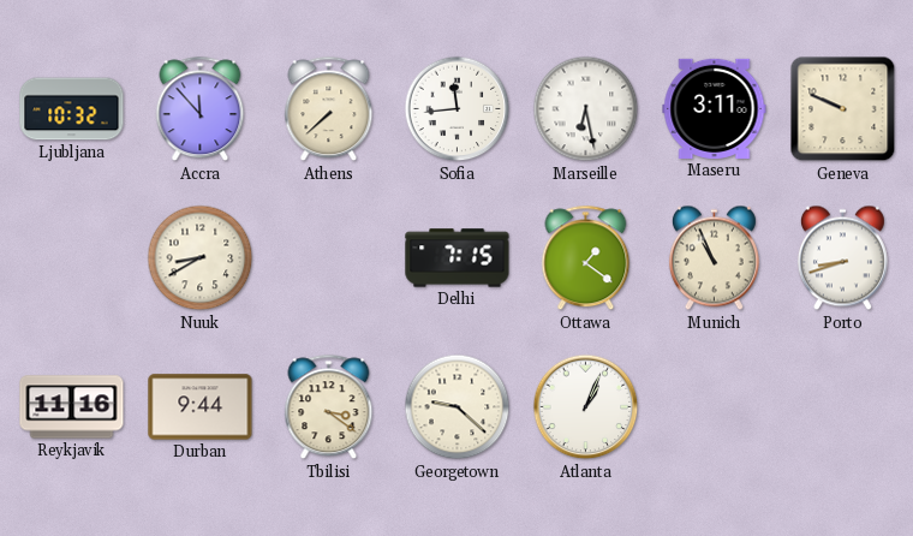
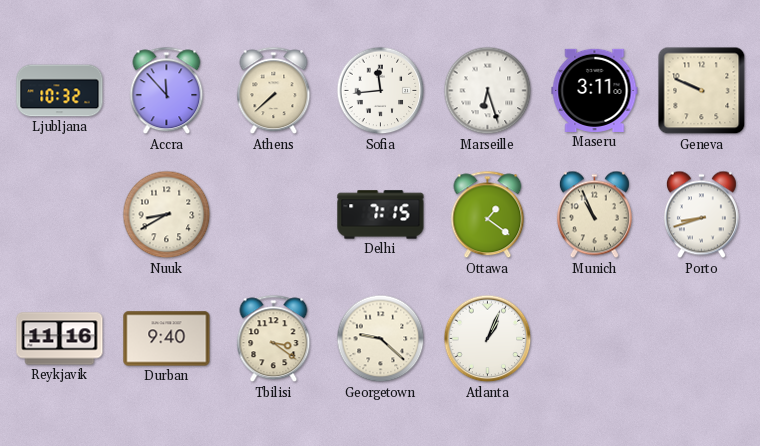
Marseille: 6:28 -> 6:27
Durban: 9:44 -> 9:40
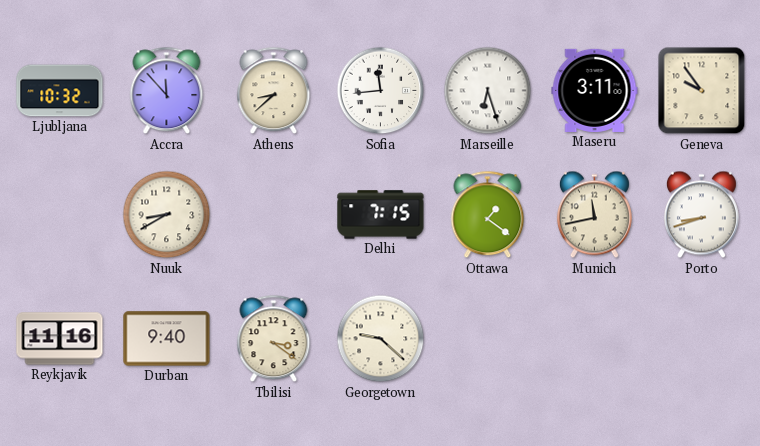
Athens: 7:38 -> 8:38
Geneva: 9:49 -> 9:54
Munich: 10:56 -> 11:43
Atlanta: 1:04 -> none
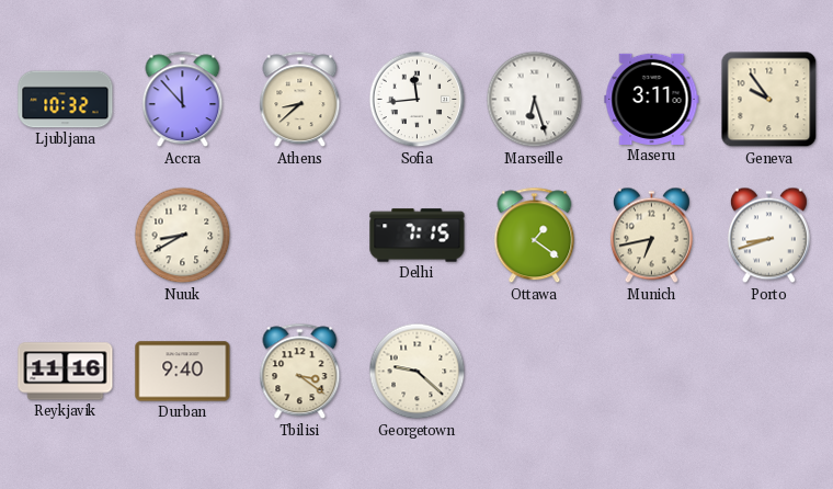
Munich: 11:43 -> 6:43
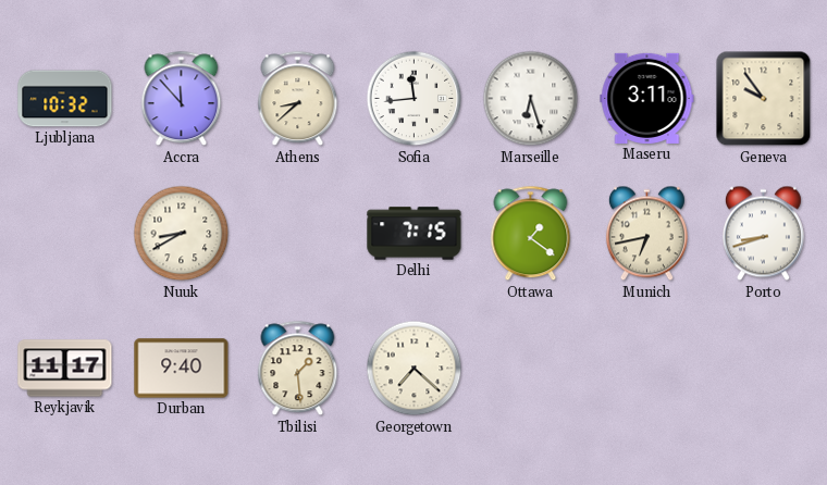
Reykjavik: 11:16 -> 11:17
Tbilisi: 3:21 -> 1:29
Georgetown: 9:22 -> 7:22
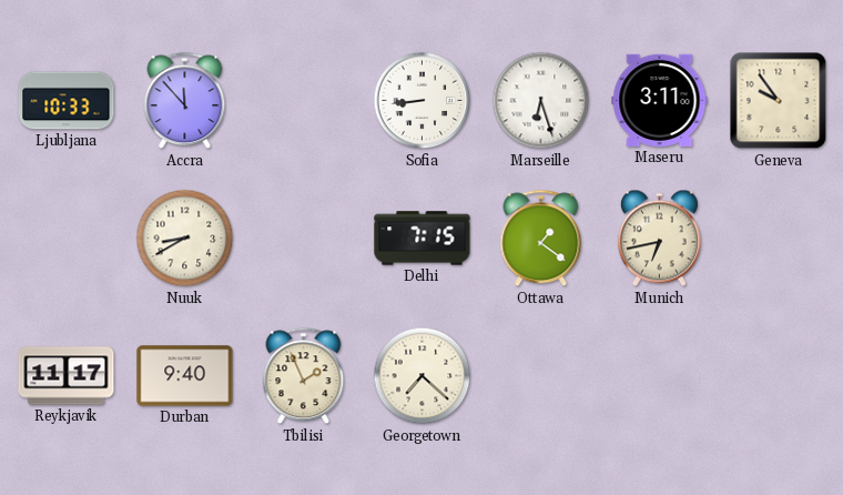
Ljubljana: 10:32 -> 10:33
Athens: 8:38 -> none
Sofia: 11:44 -> 8:44
Porto: 8:42 -> none
Tbilisi: 1:29 -> 1:56
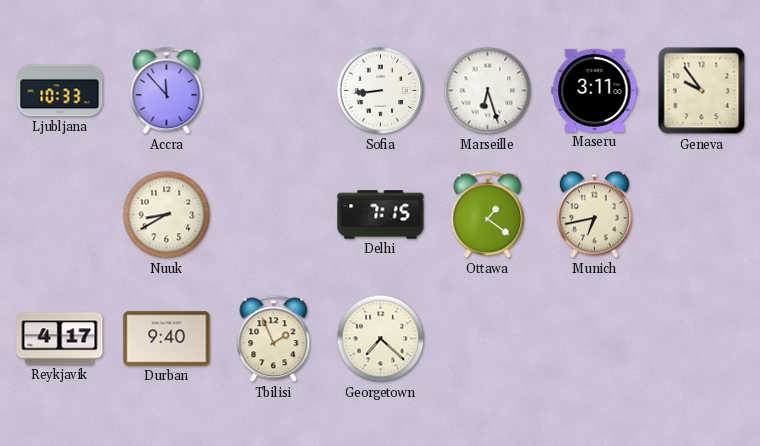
Reykjavik: 11:17 -> 4:17
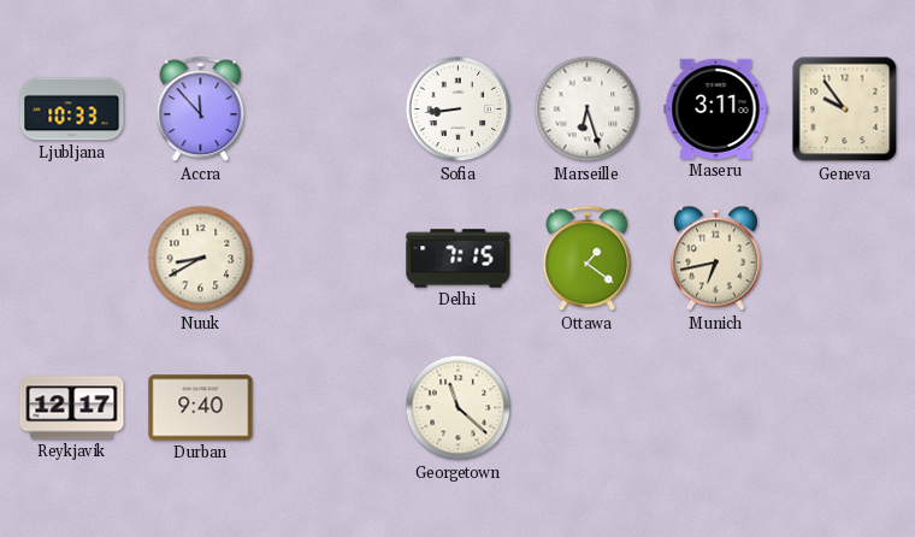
Reykjavik: 4:17 -> 12:17
Tbilisi: 1:56 -> none
Georgetown: 7:22 -> 11:22
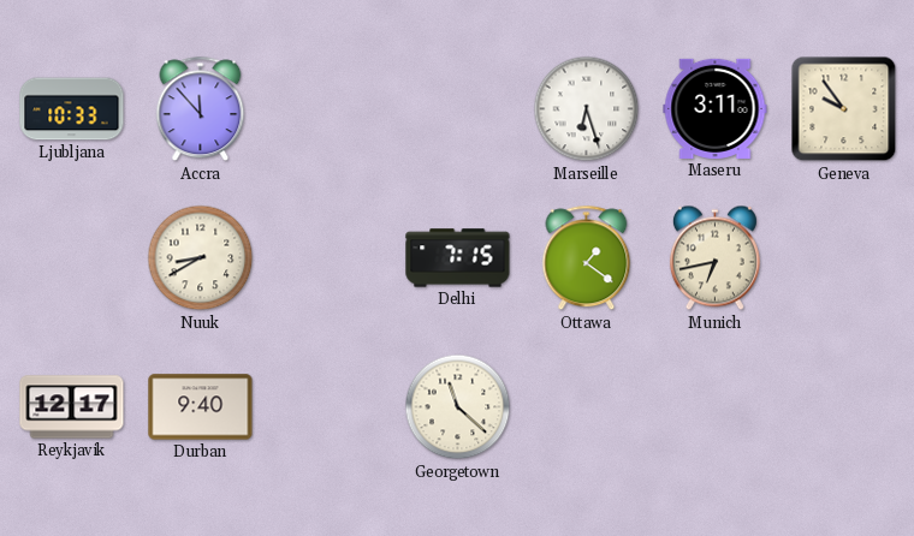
Sofia: 8:44 -> none
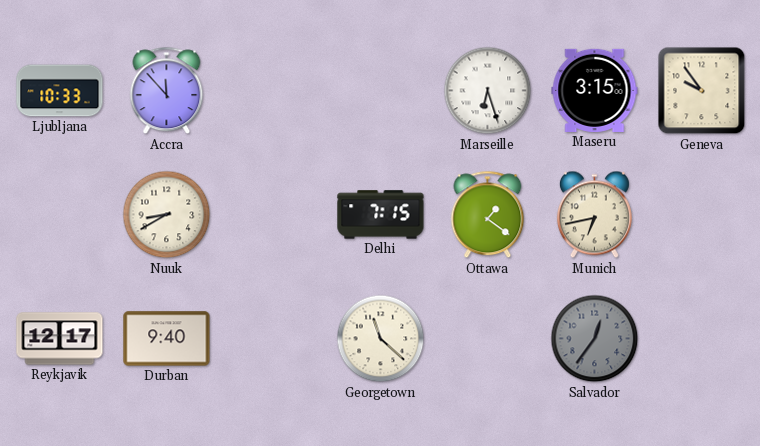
Maseru: 3:11 -> 3:15
Salvador: none -> 12:36
